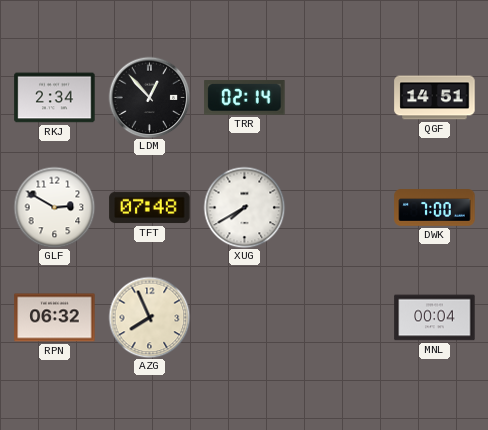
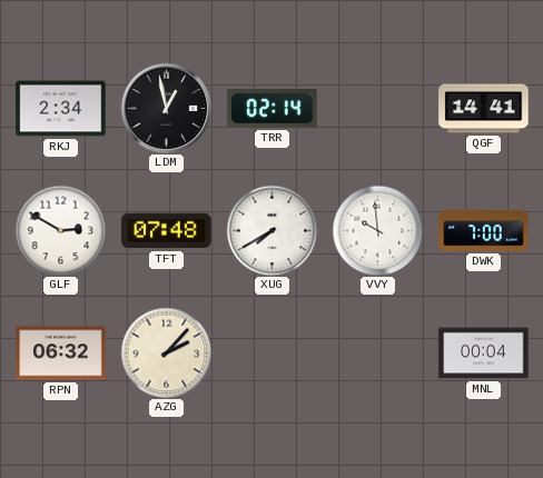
LDM: 12:53 -> 12:58
QGF: 14:51 -> 14:41
VVY: none -> 9:59
AZG: 7:56 -> 2:07
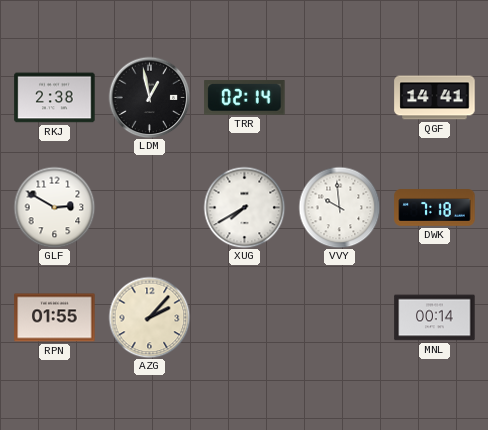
RKJ: 2:34 -> 2:38
TFT: 07:48 -> none
DWK: 7:00 -> 7:18
RPN: 06:32 -> 01:55
MNL: 00:04 -> 00:14
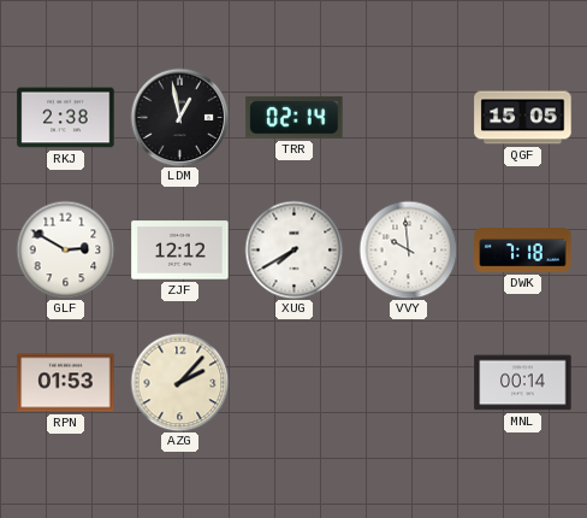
QGF: 14:41 -> 15:05
ZJF: none -> 12:12
RPN: 01:55 -> 01:53
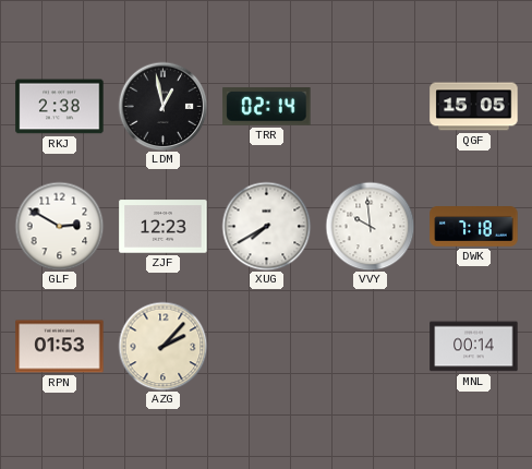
ZJF: 12:12 -> 12:23
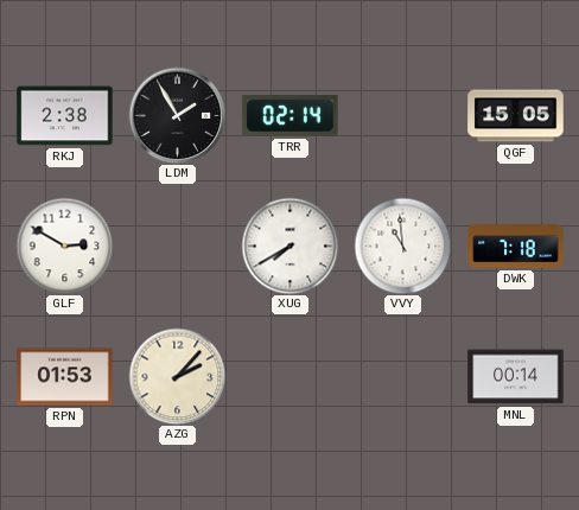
LDM: 12:58 -> 1:55
ZJF: 12:23 -> none
VVY: 9:59 -> 10:59
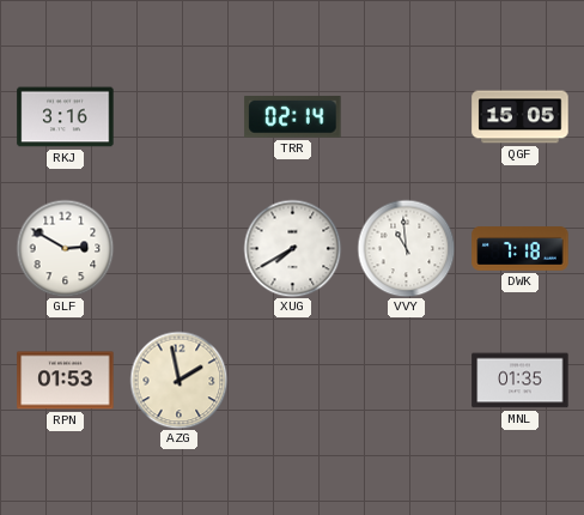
RKJ: 2:38 -> 3:16
LDM: 1:55 -> none
AZG: 2:07 -> 1:58
MNL: 00:14 -> 01:35
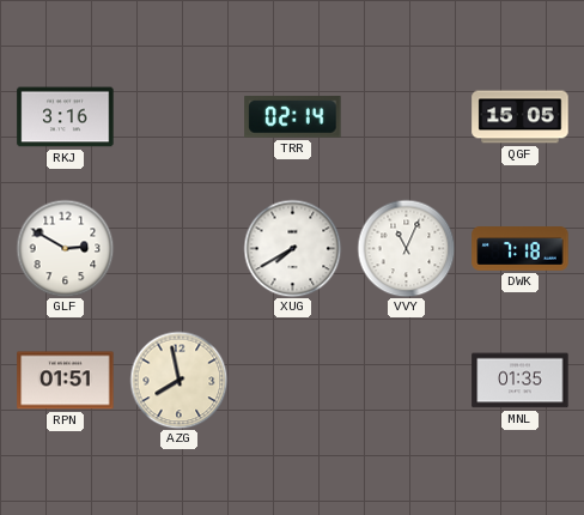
VVY: 10:59 -> 11:04
RPN: 01:53 -> 01:51
AZG: 1:58 -> 7:58
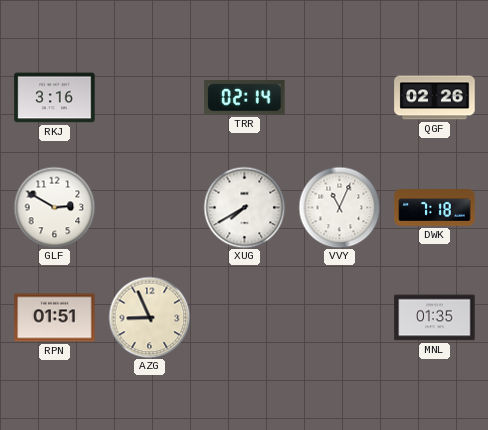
QGF: 15:05 -> 02:26
AZG: 7:58 -> 8:56
